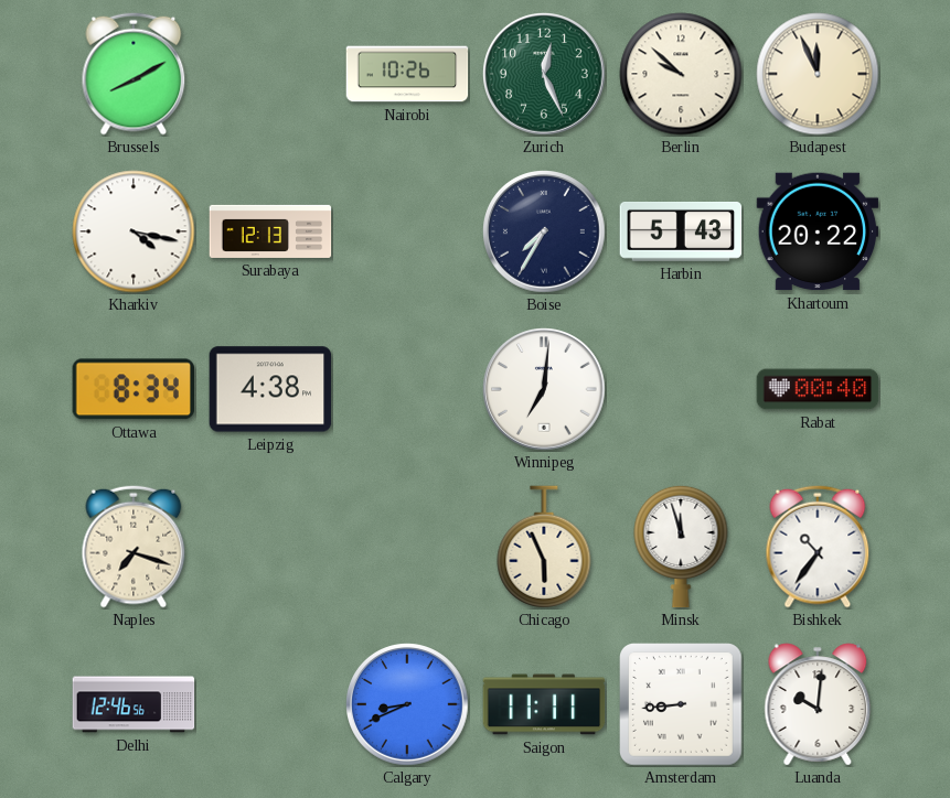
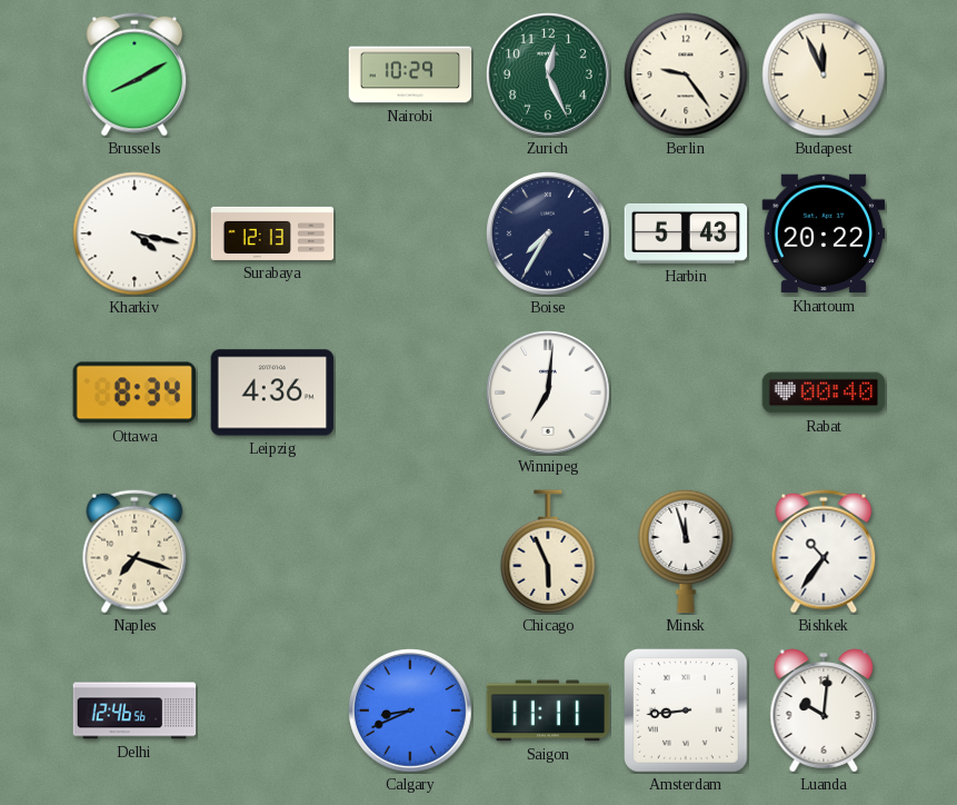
Nairobi: 10:26 -> 10:29
Berlin: 9:52 -> 9:24
Leipzig: 4:38 -> 4:36
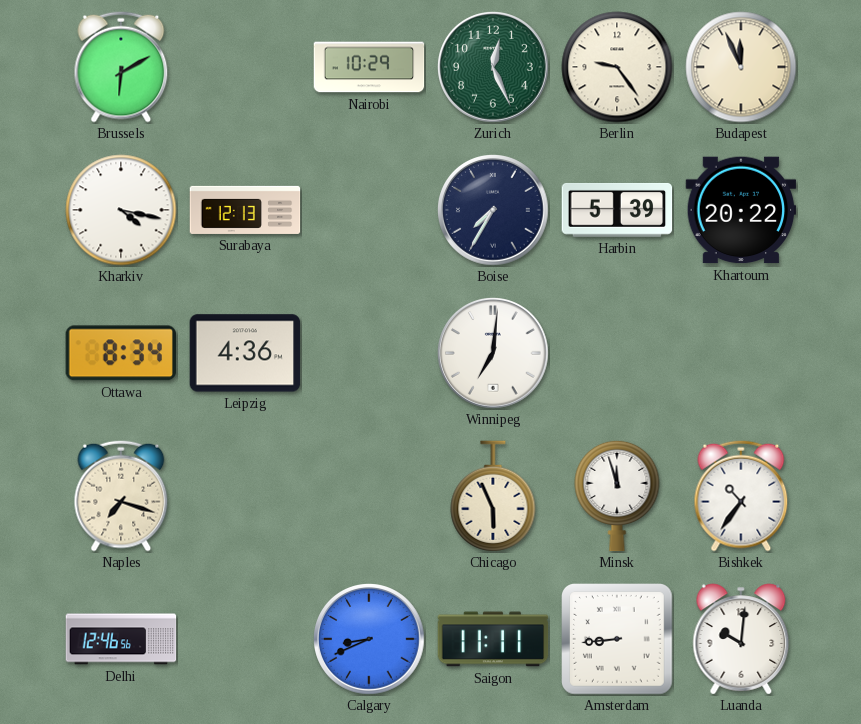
Brussels: 8:10 -> 6:10
Harbin: 5:43 -> 5:39
Rabat: 00:40 -> none
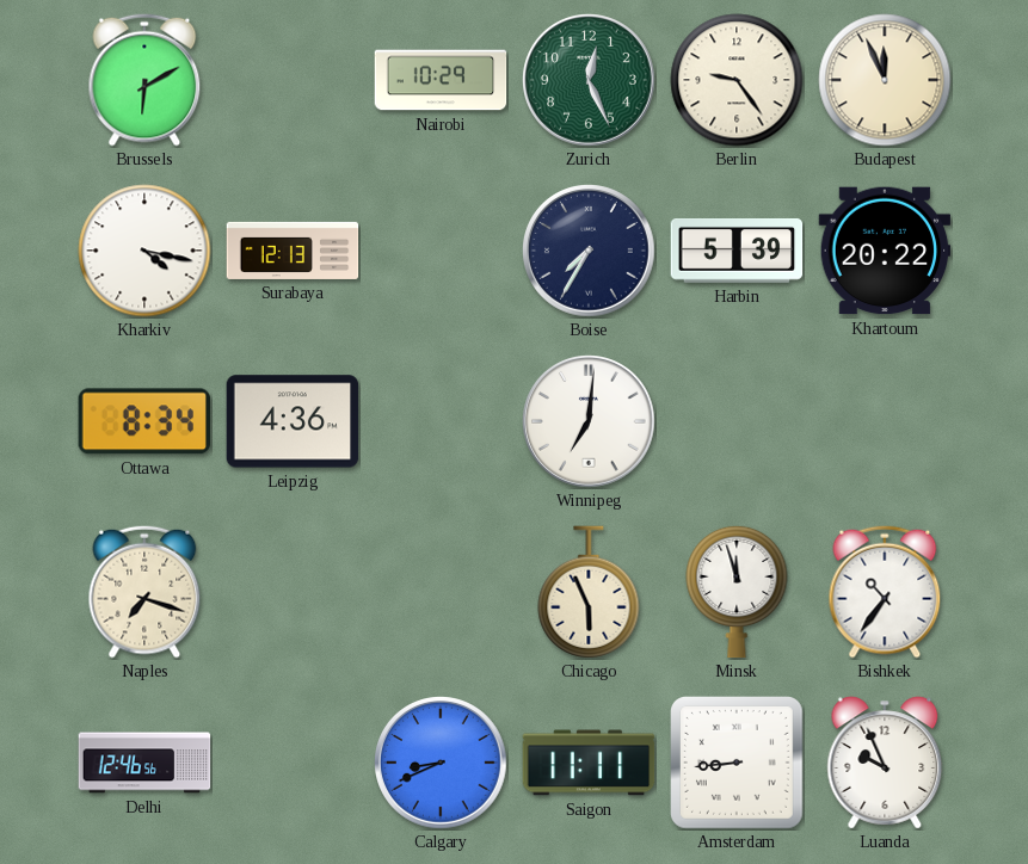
Luanda: 10:01 -> 9:56
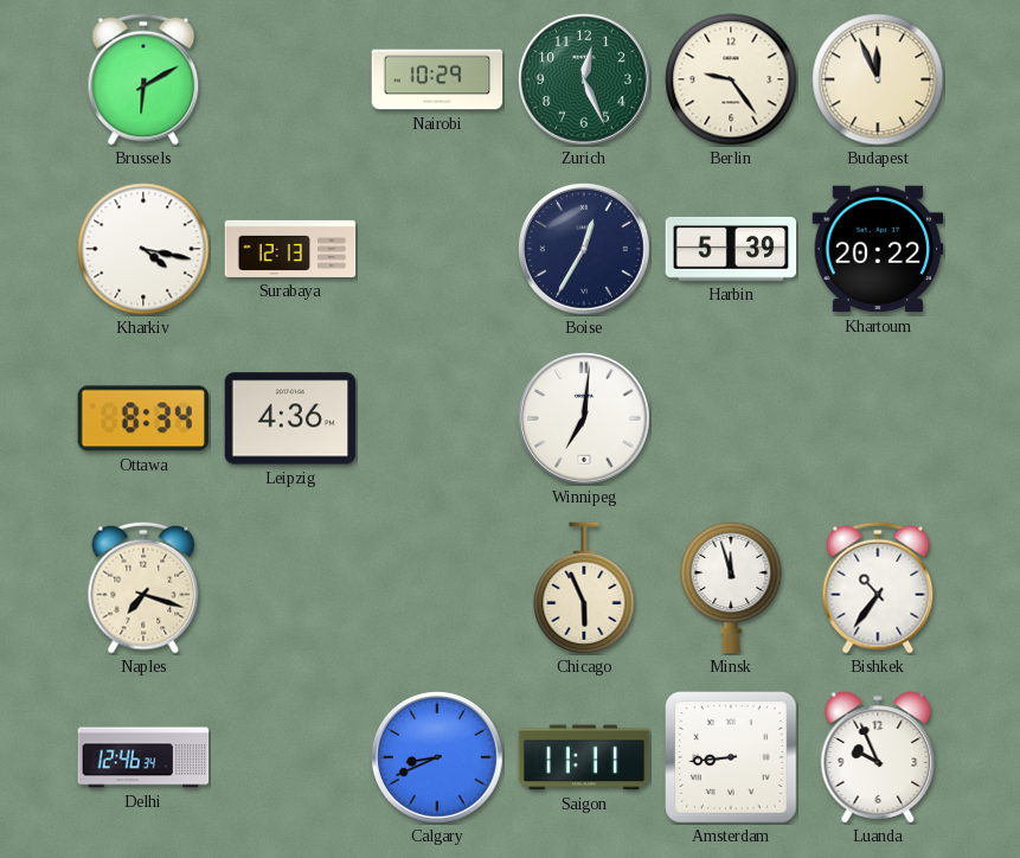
Boise: 7:35 -> 12:35
Delhi: 12:46:56 -> 12:46:34
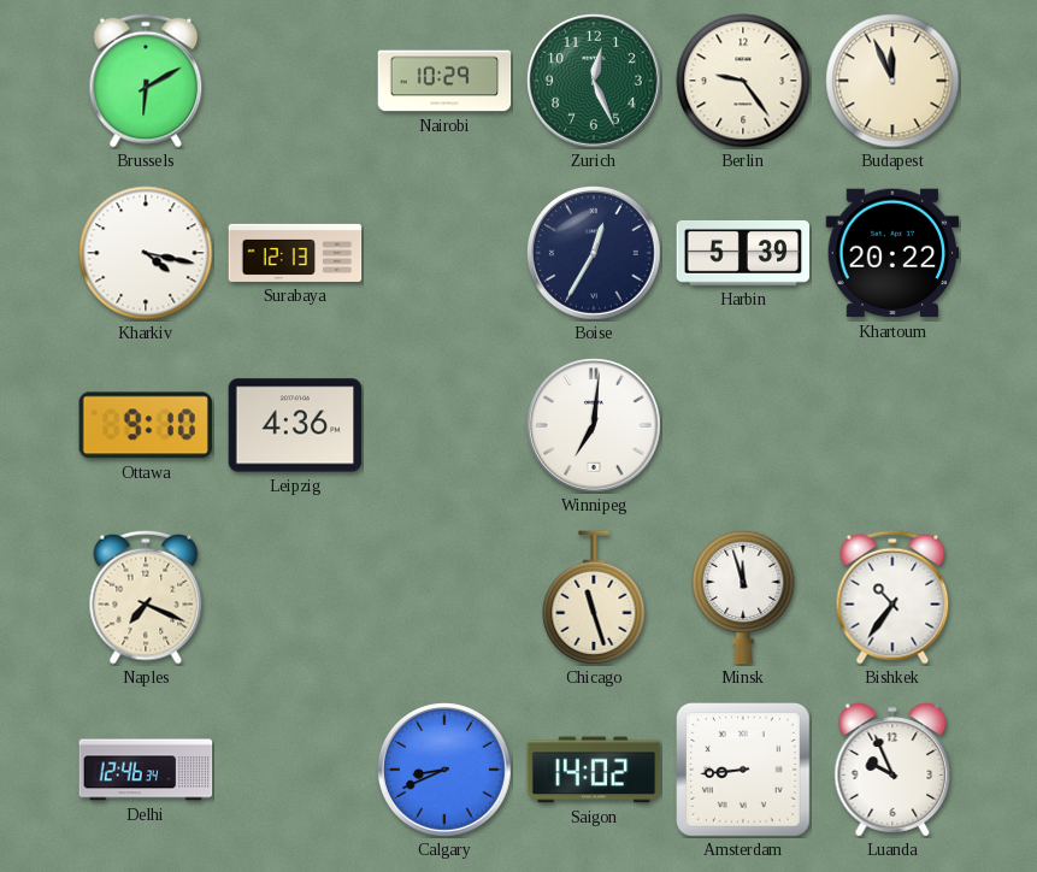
Ottawa: 8:34 -> 9:10
Naples: 7:18 -> 7:19
Chicago: 5:56 -> 11:27
Saigon: 11:11 -> 14:02
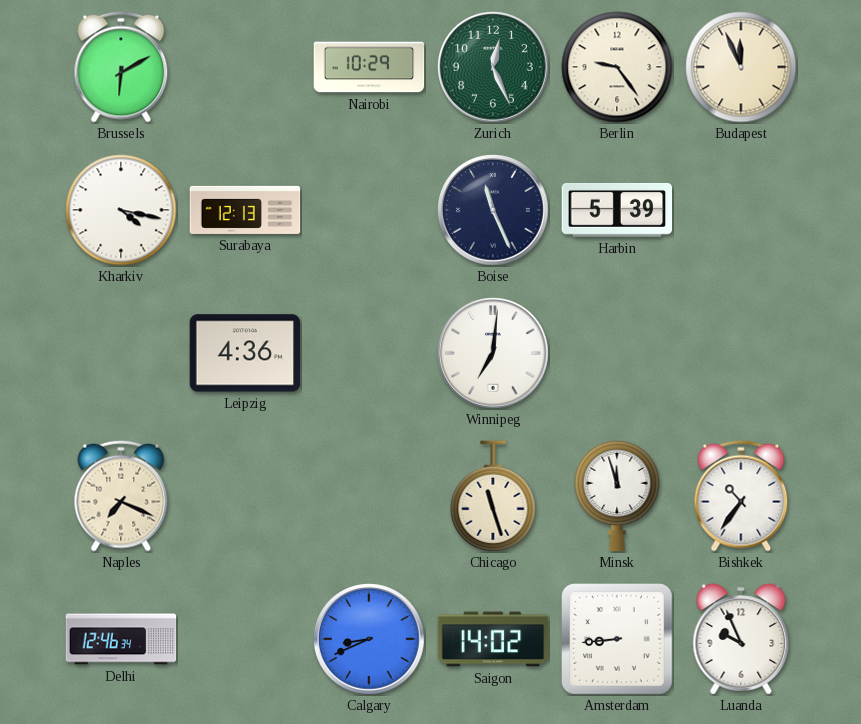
Boise: 12:35 -> 11:26
Khartoum: 20:22 -> none
Ottawa: 9:10 -> none
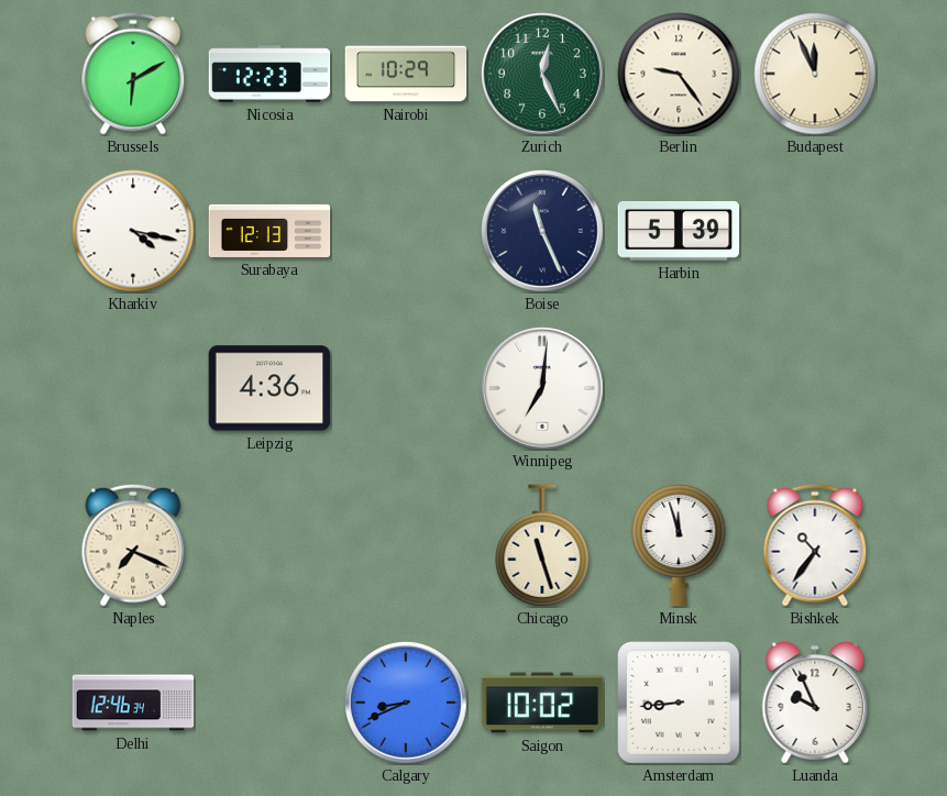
Nicosia: none -> 12:23
Saigon: 14:02 -> 10:02
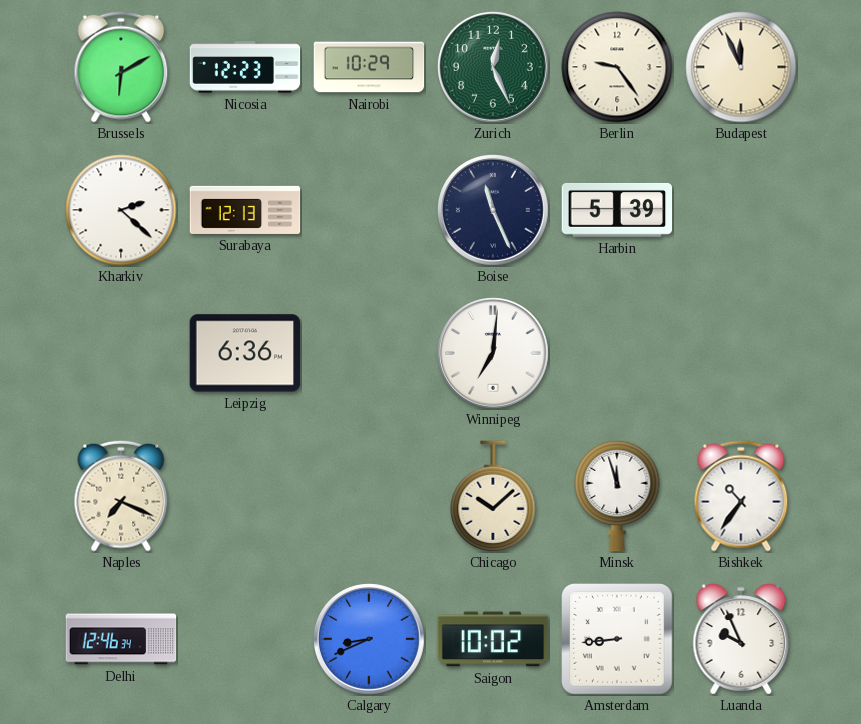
Kharkiv: 4:17 -> 2:22
Leipzig: 4:36 -> 6:36
Chicago: 11:27 -> 10:08
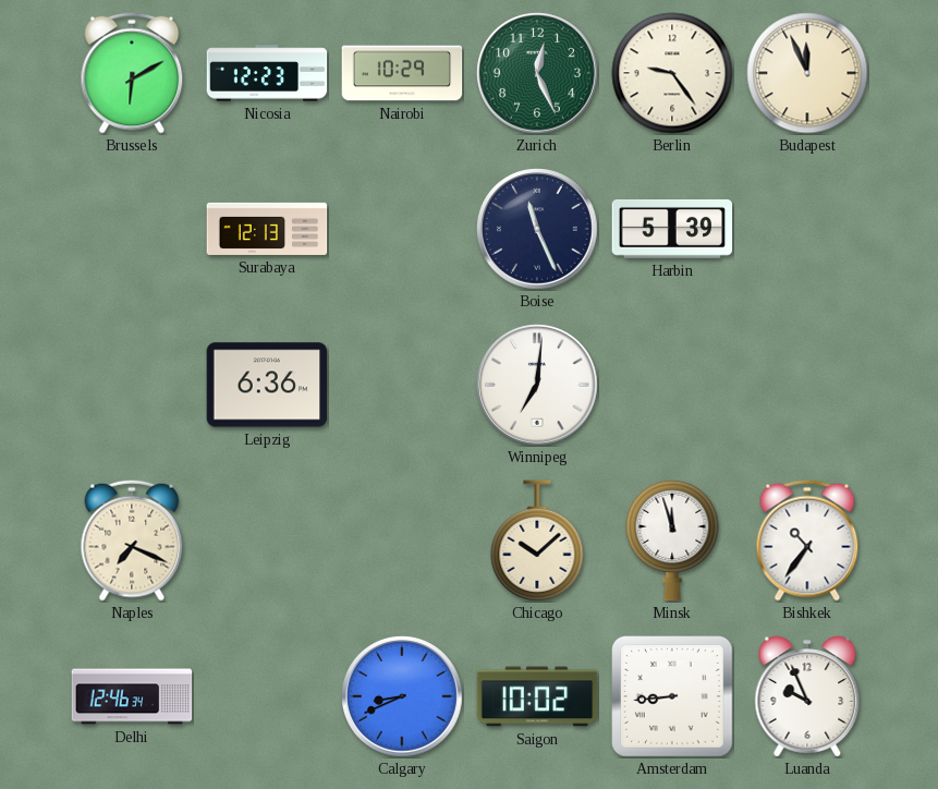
Kharkiv: 2:22 -> none
